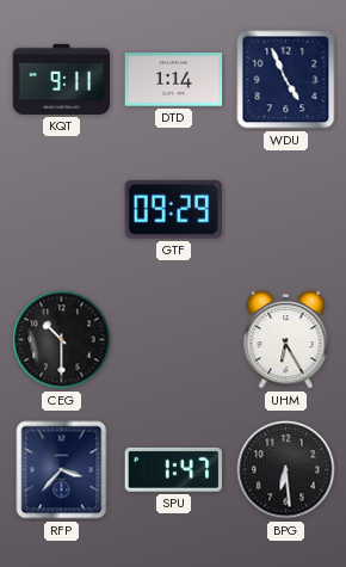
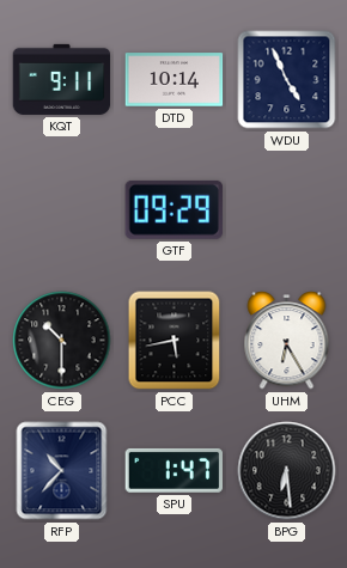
DTD: 1:14 -> 10:14
PCC: none -> 5:43
RFP: 3:37 -> 10:37
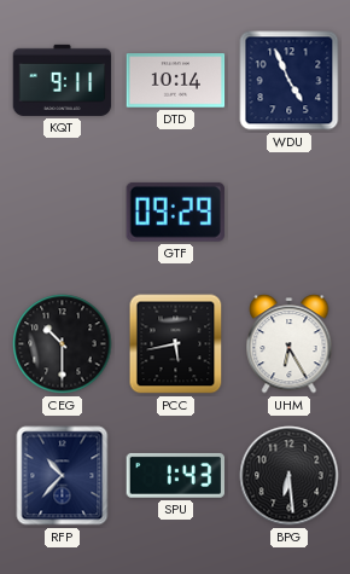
SPU: 1:47 -> 1:43
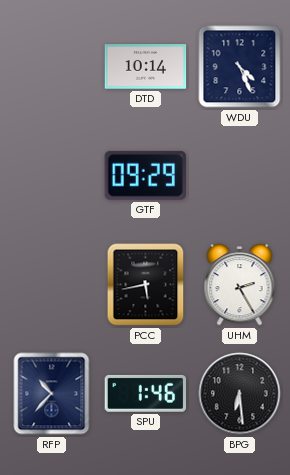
KQT: 9:11 -> none
WDU: 4:56 -> 4:26
CEG: 10:30 -> none
UHM: 6:25 -> 2:25
SPU: 1:43 -> 1:46
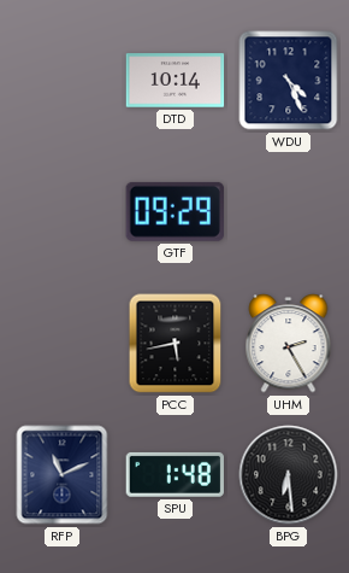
RFP: 10:37 -> 11:11
SPU: 1:46 -> 1:48
